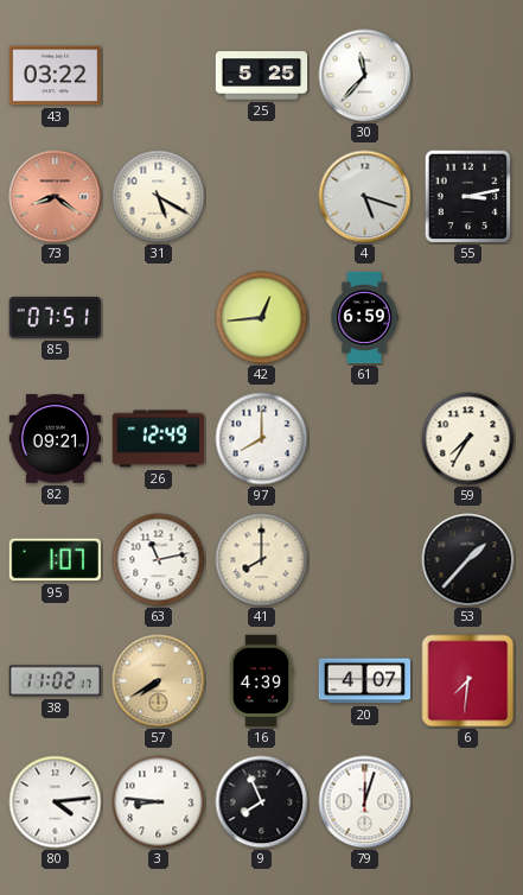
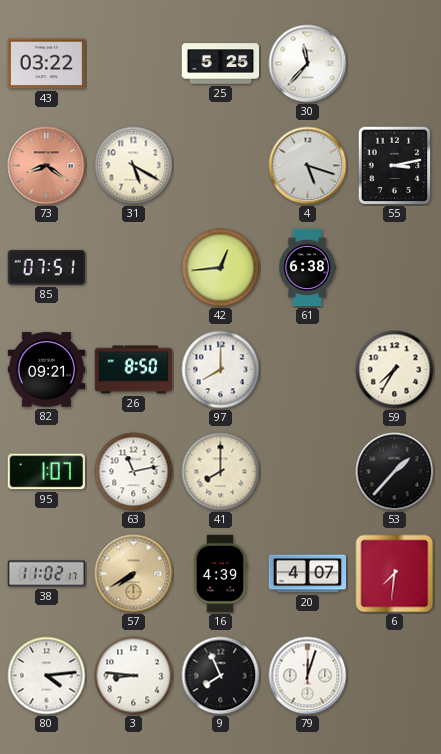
61: 6:59 -> 6:38
26: 12:49 -> 8:50
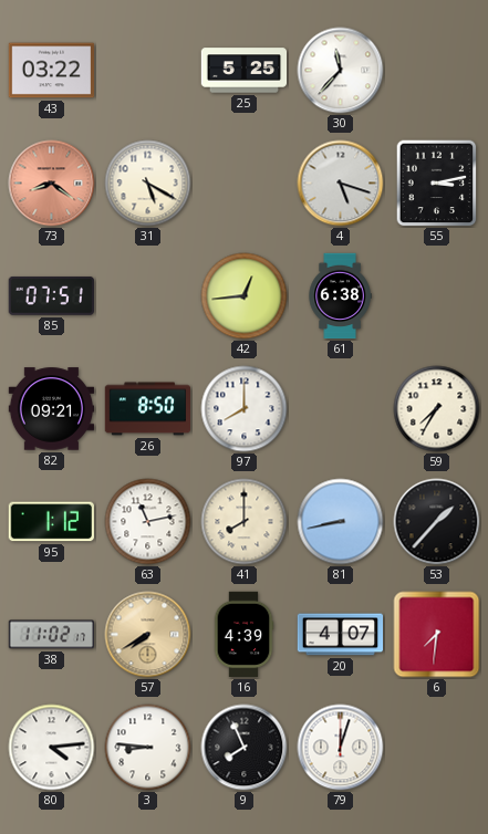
95: 1:07 -> 1:12
81: none -> 8:43
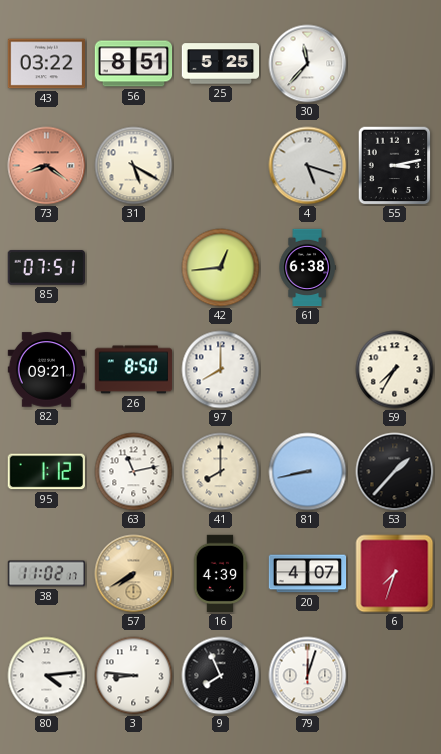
56: none -> 8:51
6: 7:31 -> 7:33
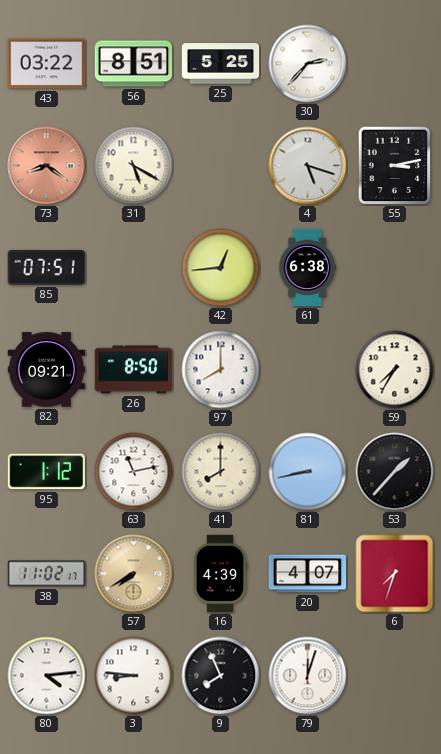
30: 11:37 -> 2:37
